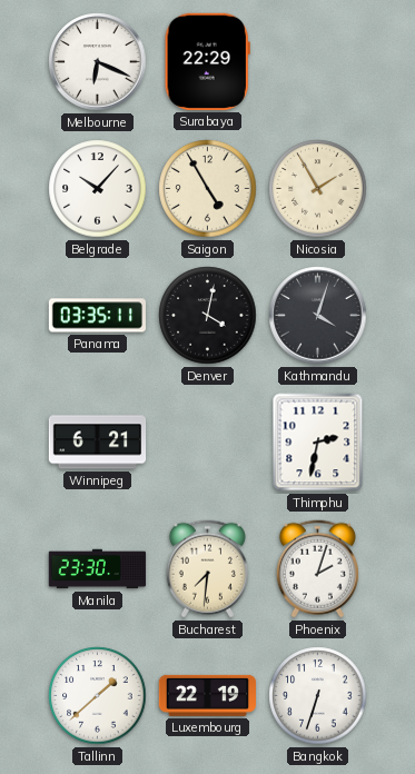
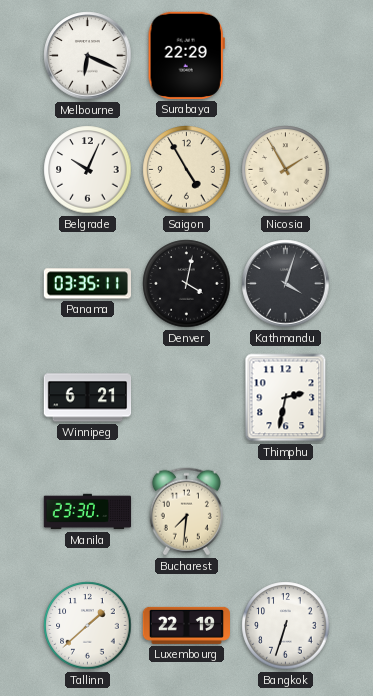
Belgrade: 10:07 -> 10:04
Phoenix: 2:03 -> none
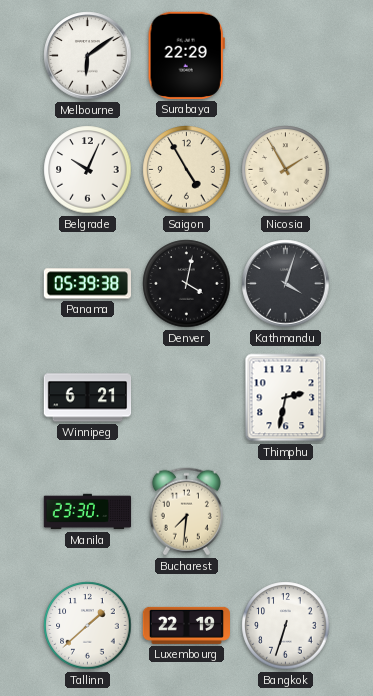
Melbourne: 6:19 -> 6:09
Panama: 03:35 -> 05:39
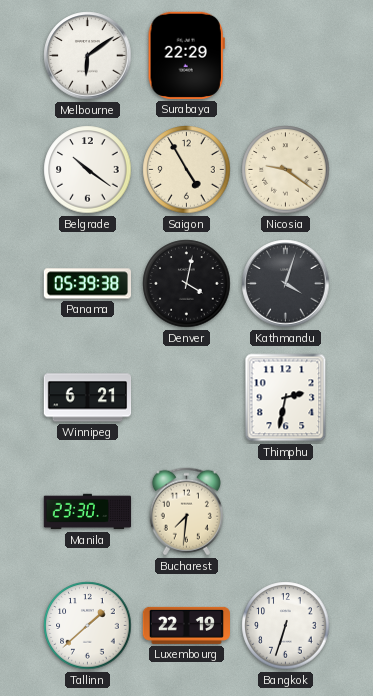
Belgrade: 10:04 -> 10:21
Nicosia: 1:55 -> 9:21
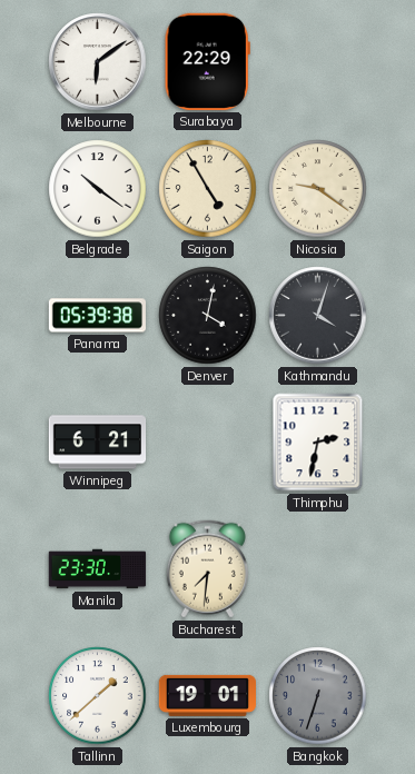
Luxembourg: 22:19 -> 19:01
Bangkok dial: white -> grey
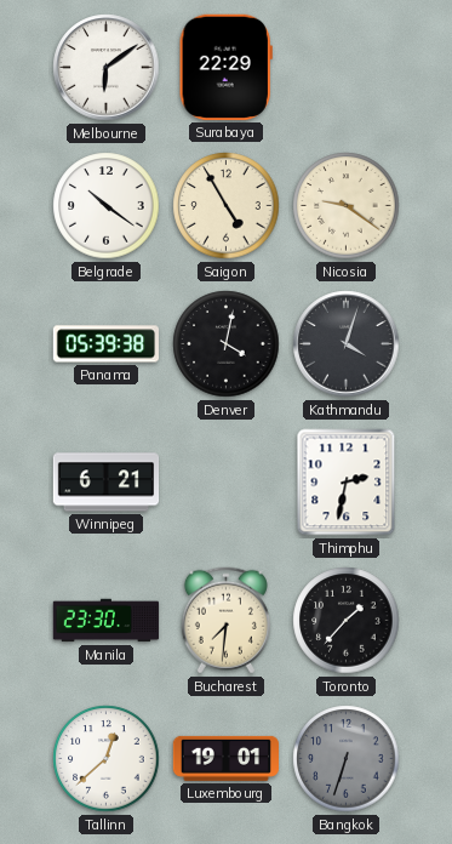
Toronto: none -> 1:37
Tallinn: 1:38 -> 12:38
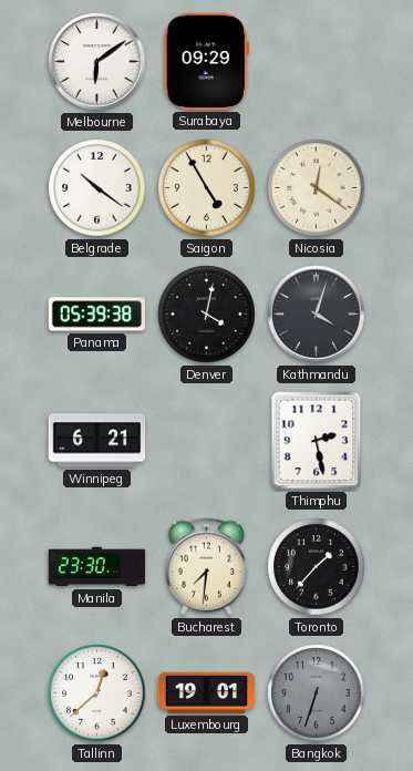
Surabaya: 22:29 -> 09:29
Nicosia: 9:21 -> 12:21
Thimphu: 2:32 -> 2:28
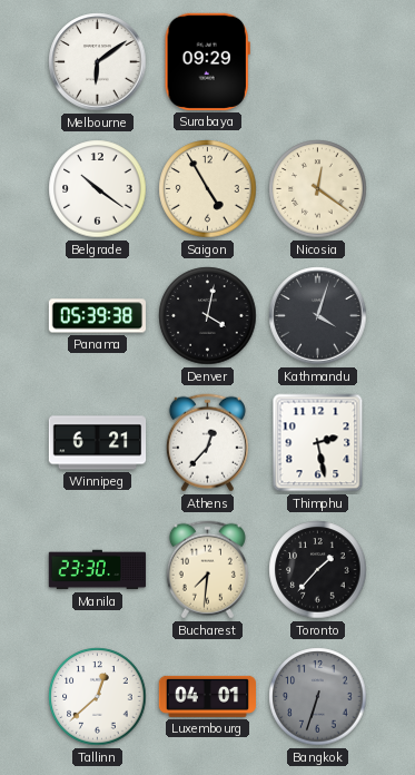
Athens: none -> 12:37
Luxembourg: 19:01 -> 04:01
